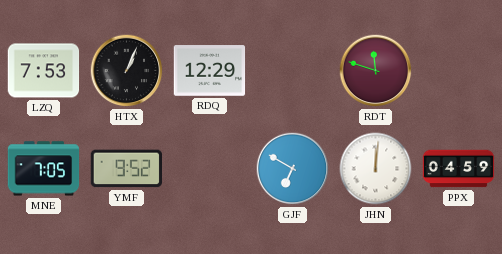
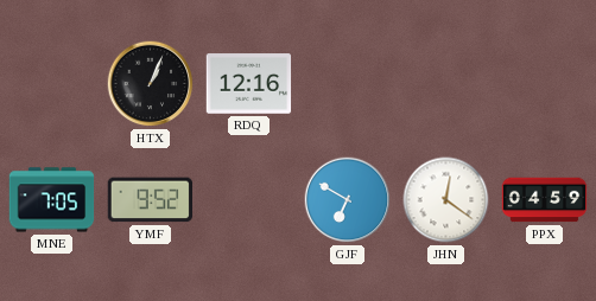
LZQ: 7:53 -> none
RDQ: 12:29 -> 12:16
RDT: 11:48 -> none
JHN: 12:01 -> 12:21
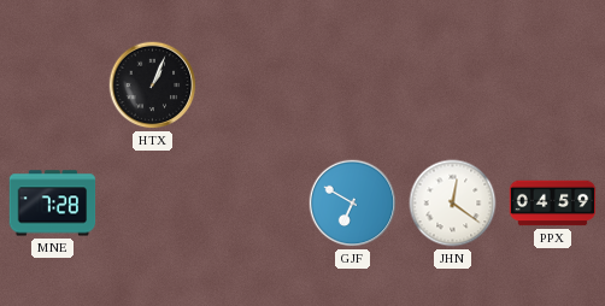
RDQ: 12:16 -> none
MNE: 7:05 -> 7:28
YMF: 9:52 -> none
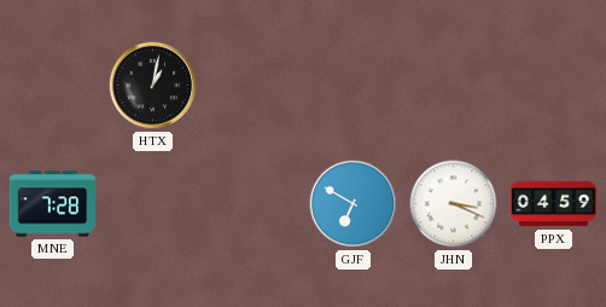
HTX: 1:04 -> 1:02
JHN: 12:21 -> 3:19
